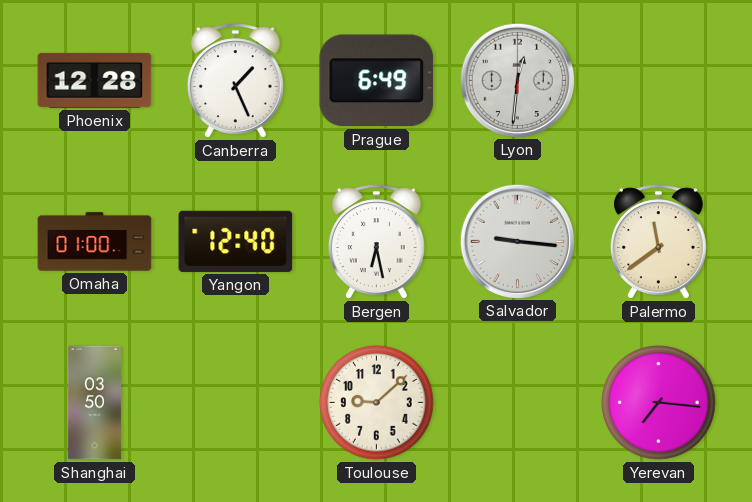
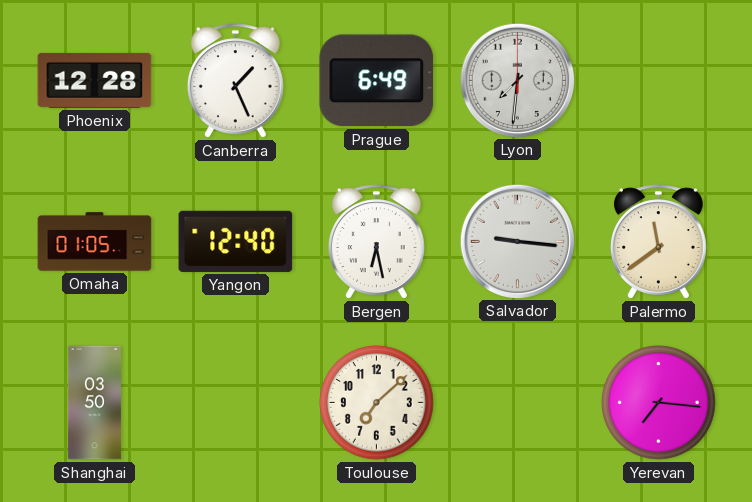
Lyon: 12:31 -> 7:31
Omaha: 01:00 -> 01:05
Toulouse: 9:08 -> 7:08
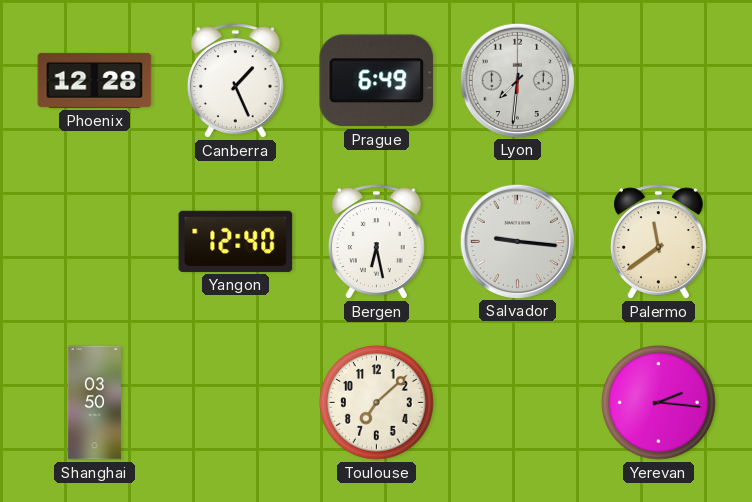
Omaha: 01:05 -> none
Yerevan: 7:16 -> 2:16
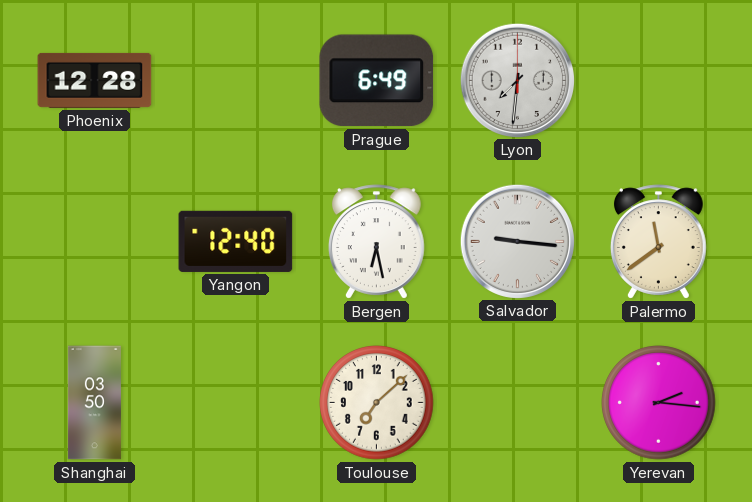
Canberra: 1:26 -> none
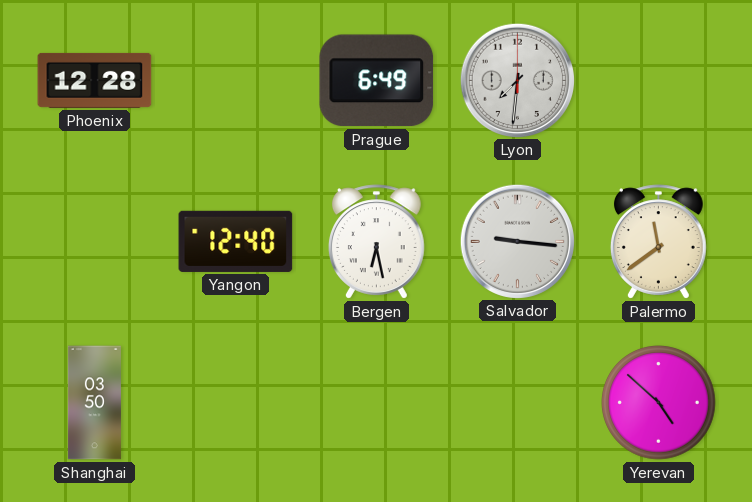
Toulouse: 7:08 -> none
Yerevan: 2:16 -> 4:52
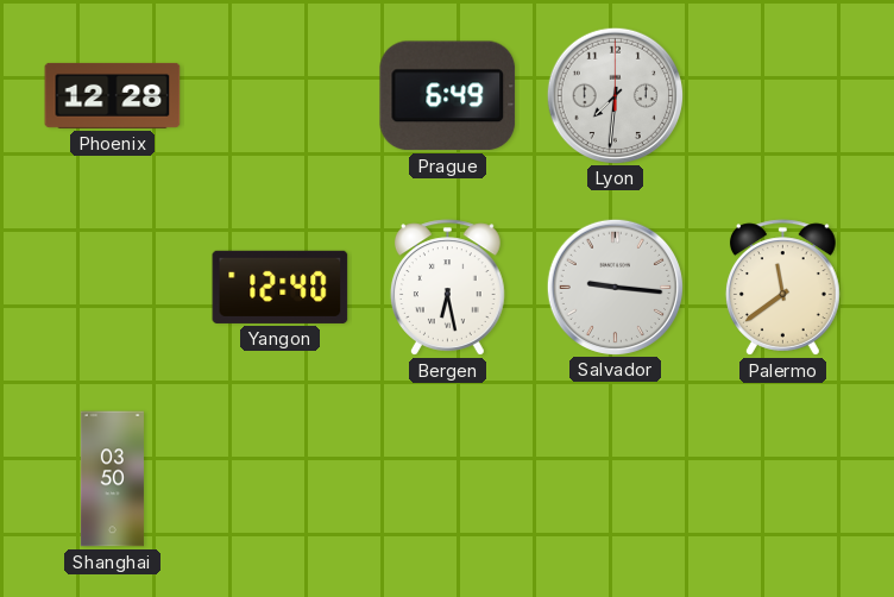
Yerevan: 4:52 -> none
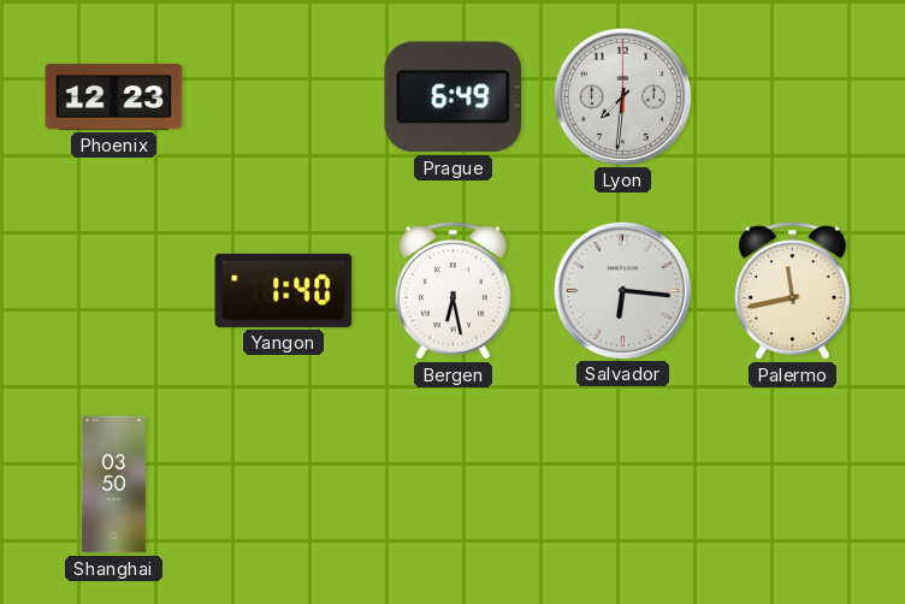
Phoenix: 12:28 -> 12:23
Yangon: 12:40 -> 1:40
Salvador: 9:16 -> 6:16
Palermo: 11:39 -> 11:43
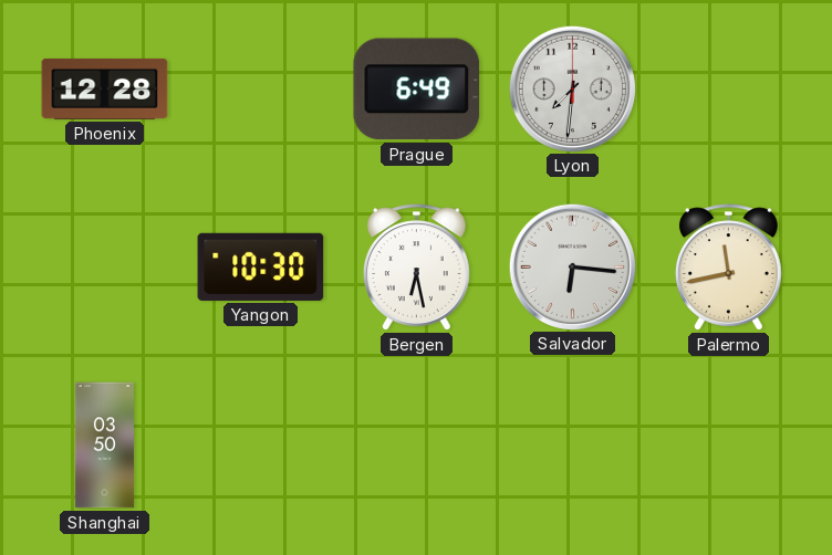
Phoenix: 12:23 -> 12:28
Yangon: 1:40 -> 10:30
